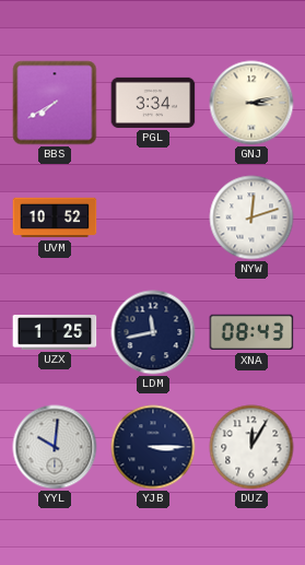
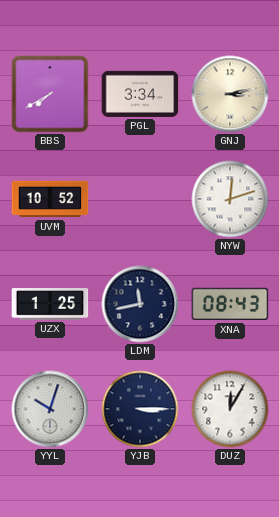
YYL: 10:01 -> 10:03
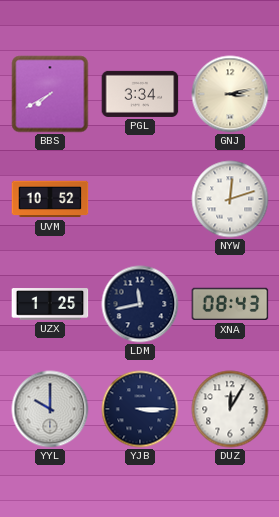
YYL: 10:03 -> 10:00
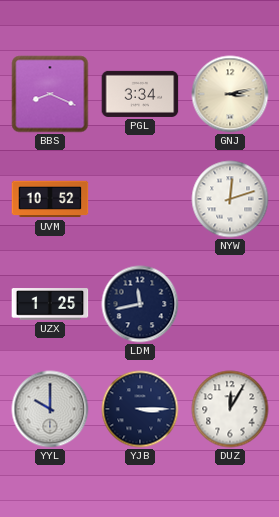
BBS: 7:40 -> 8:19
XNA: 08:43 -> none
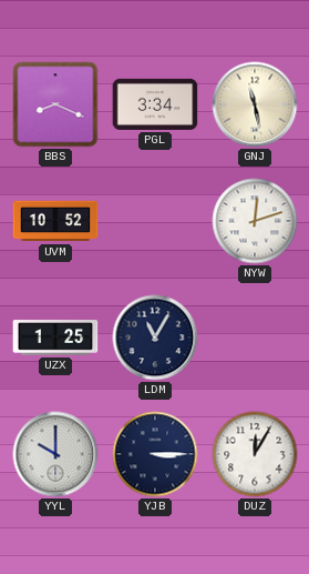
GNJ: 3:13 -> 11:28
LDM: 11:43 -> 11:05
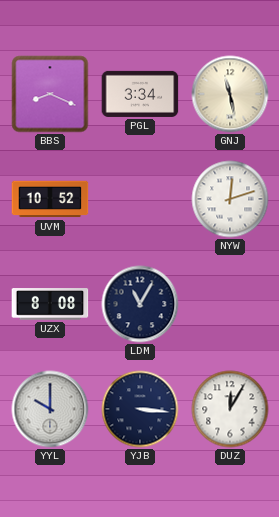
UZX: 1:25 -> 8:08
YJB: 3:15 -> 3:16
